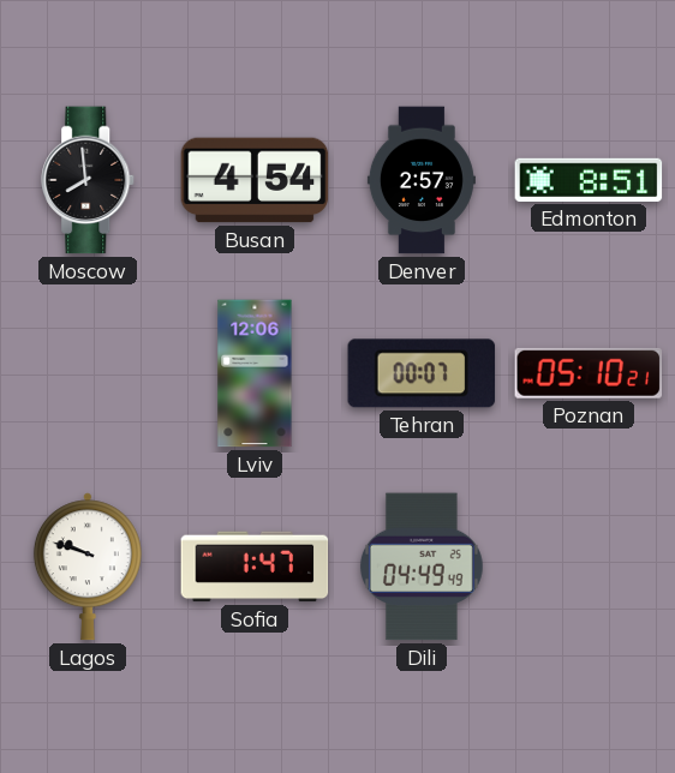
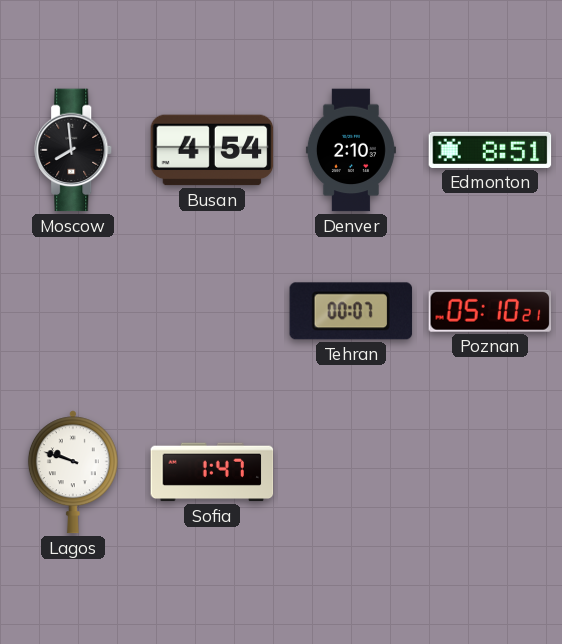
Denver: 2:57 -> 2:10
Lviv: 12:06 -> none
Dili: 04:49 -> none
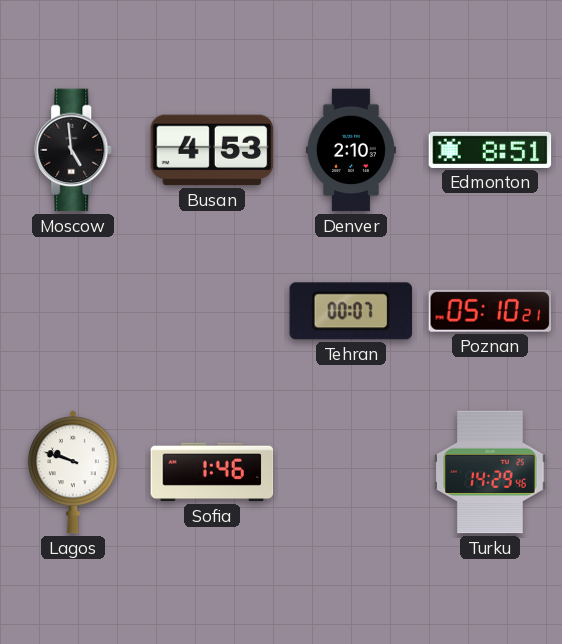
Moscow: 7:59 -> 4:59
Busan: 4:54 -> 4:53
Sofia: 1:47 -> 1:46
Turku: none -> 14:29
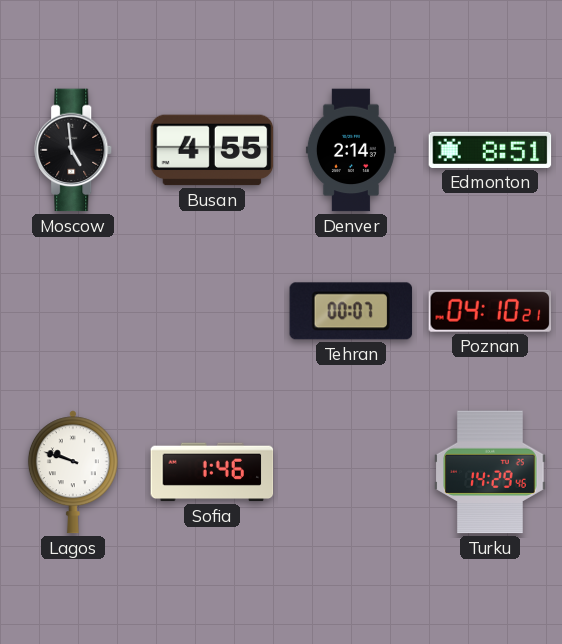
Busan: 4:53 -> 4:55
Denver: 2:10 -> 2:14
Poznan: 05:10 -> 04:10
